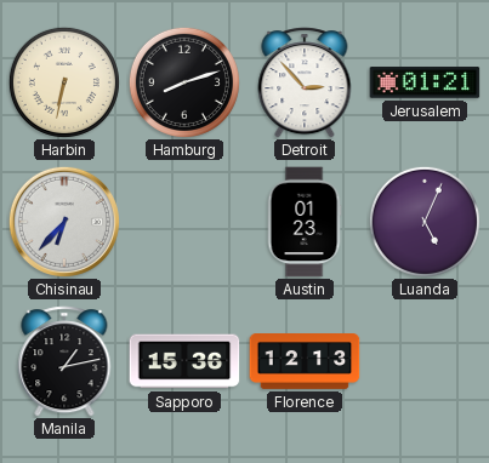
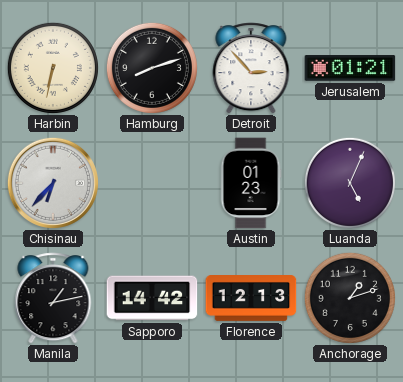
Sapporo: 15:36 -> 14:42
Anchorage: none -> 1:12
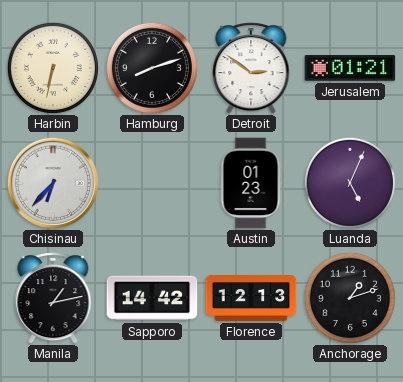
Detroit: 2:53 -> 2:51
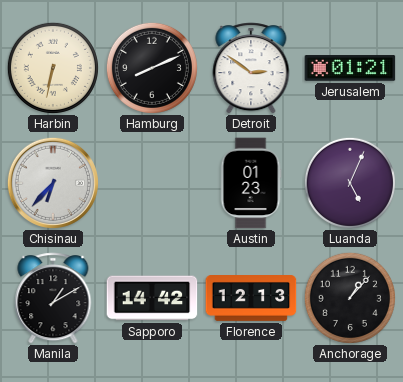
Hamburg: 8:12 -> 8:11
Manila: 1:13 -> 1:10
Anchorage: 1:12 -> 1:07
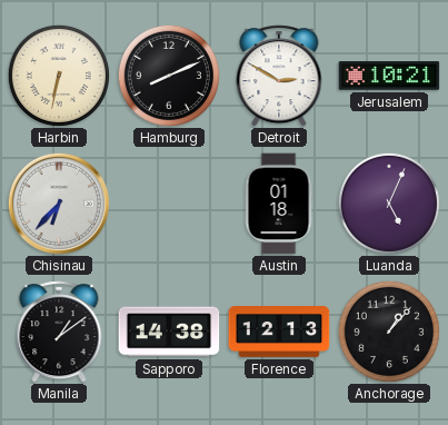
Detroit: 2:51 -> 2:50
Jerusalem: 01:21 -> 10:21
Austin: 01:23 -> 01:18
Manila: 1:10 -> 1:09
Sapporo: 14:42 -> 14:38
